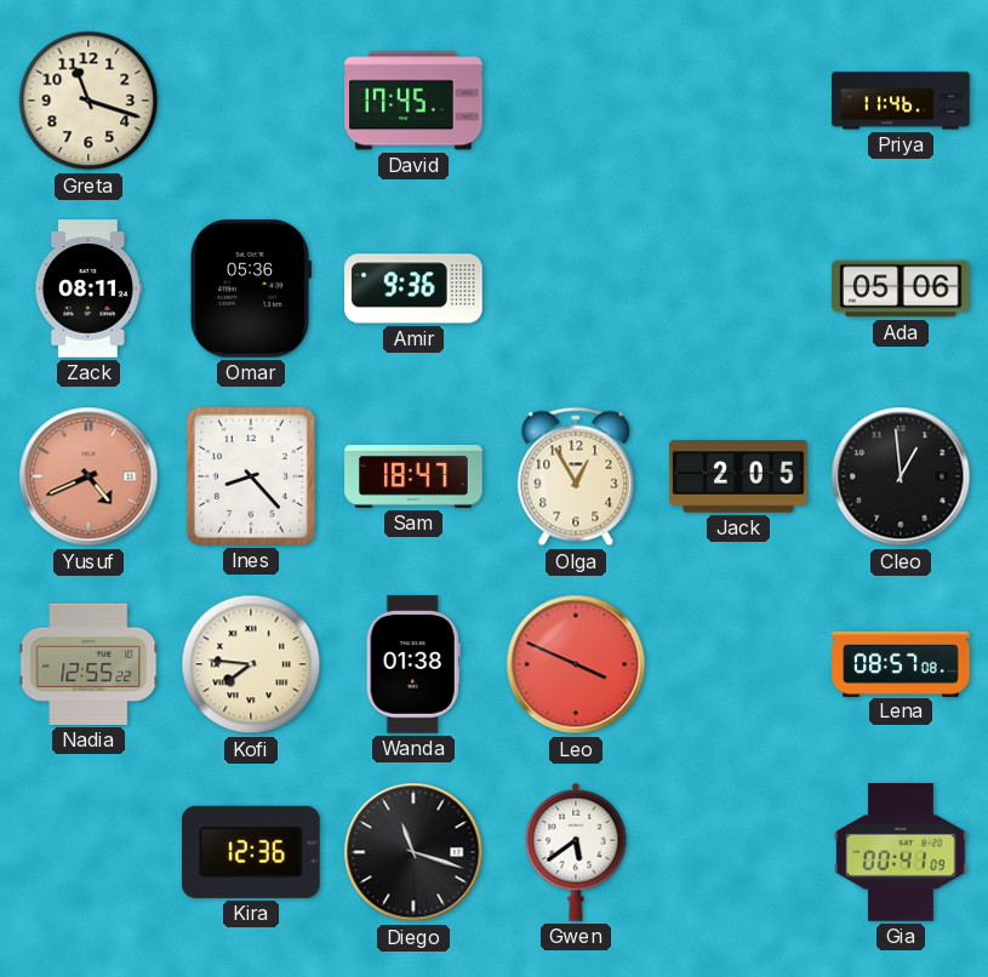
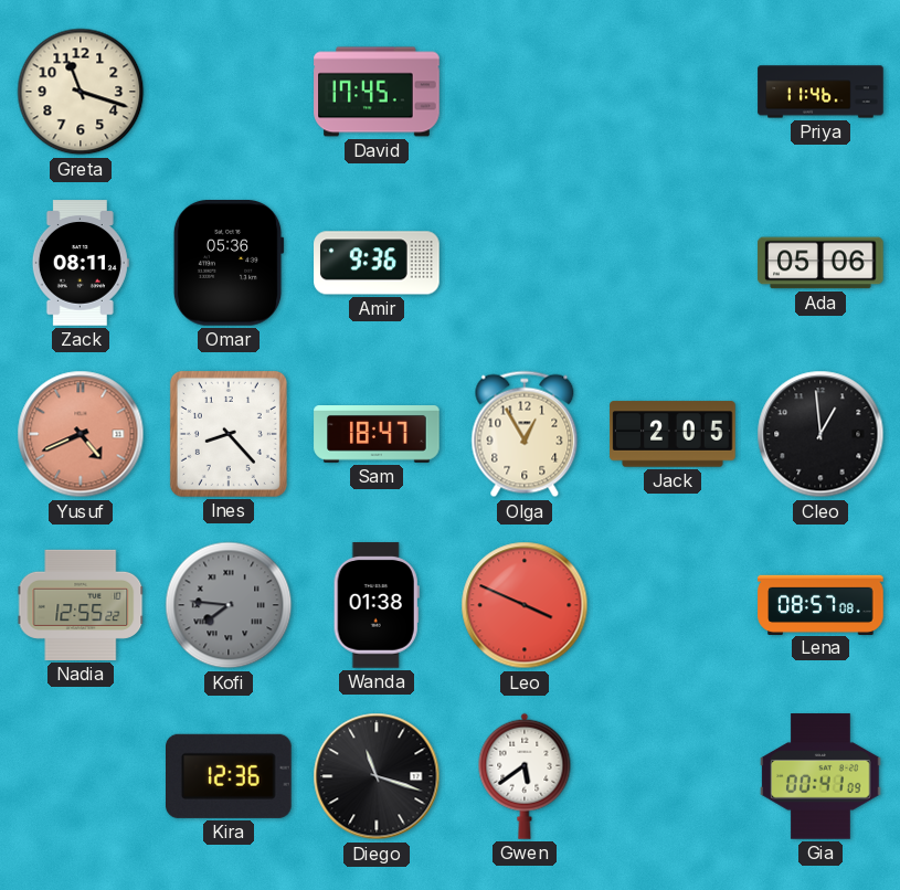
Kofi dial: cream -> grey
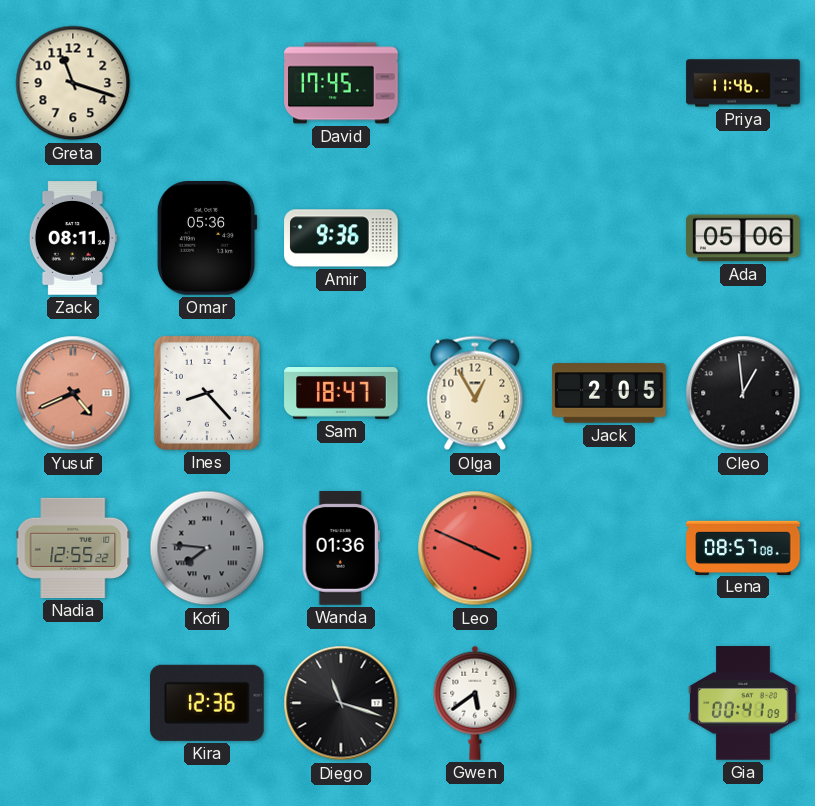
Wanda: 01:38 -> 01:36
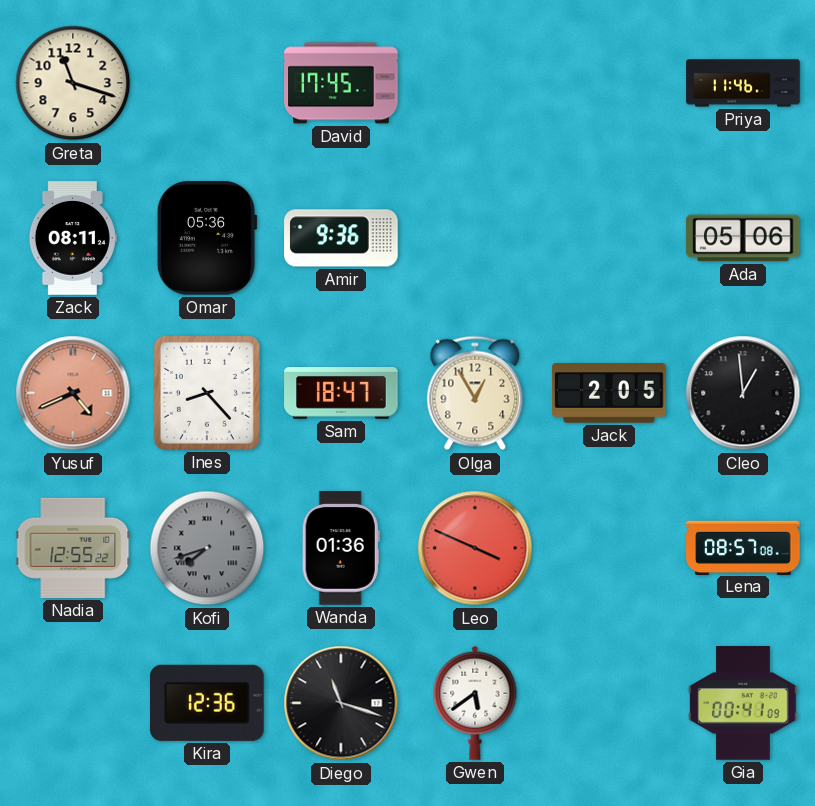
Kofi: 7:46 -> 7:42
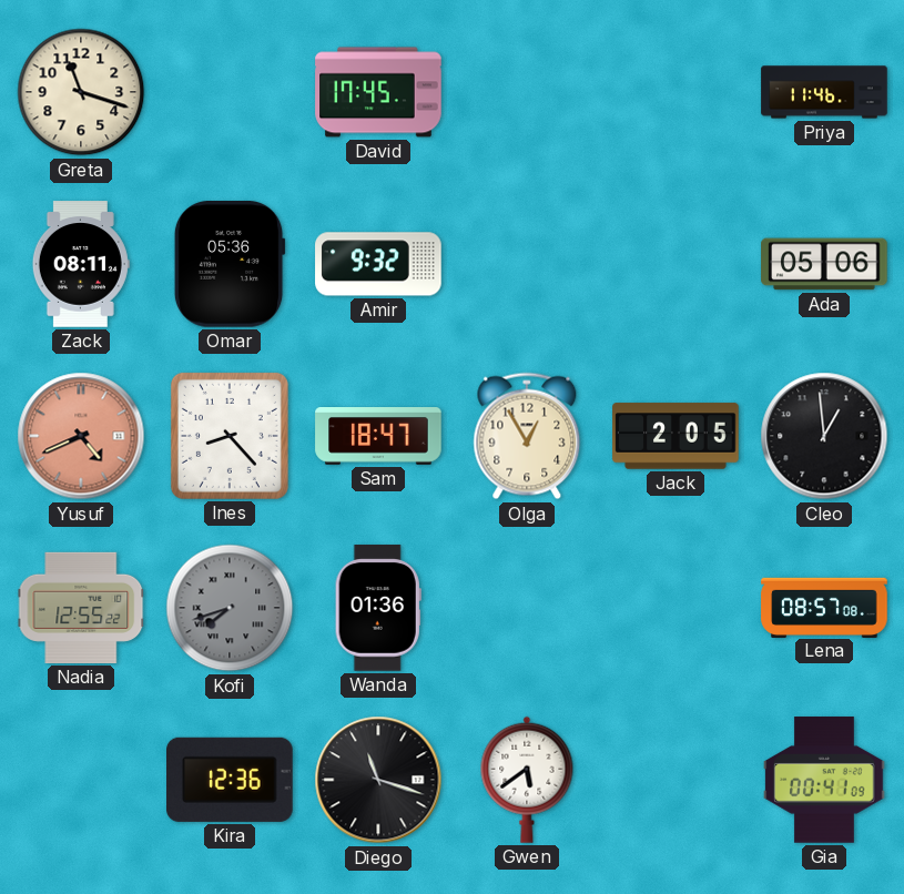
Amir: 9:36 -> 9:32
Leo: 3:49 -> none
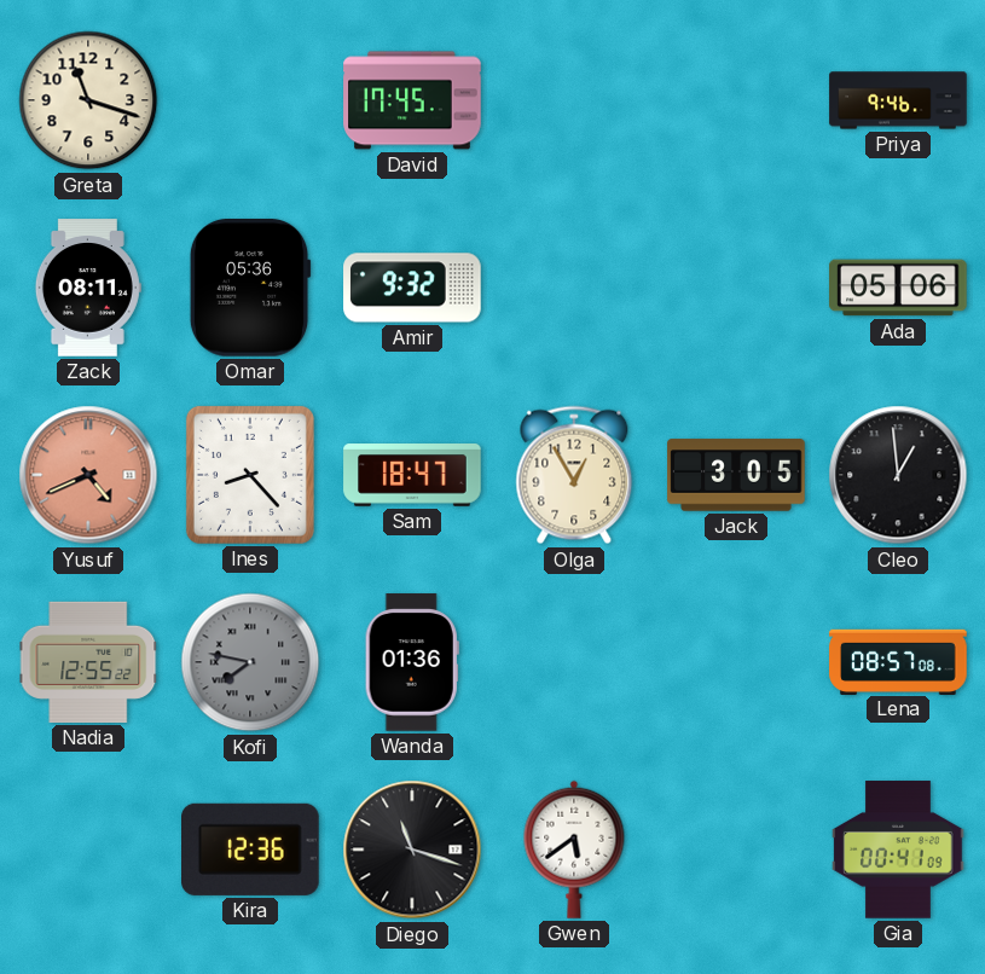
Priya: 11:46 -> 9:46
Jack: 2:05 -> 3:05
Kofi: 7:42 -> 7:47
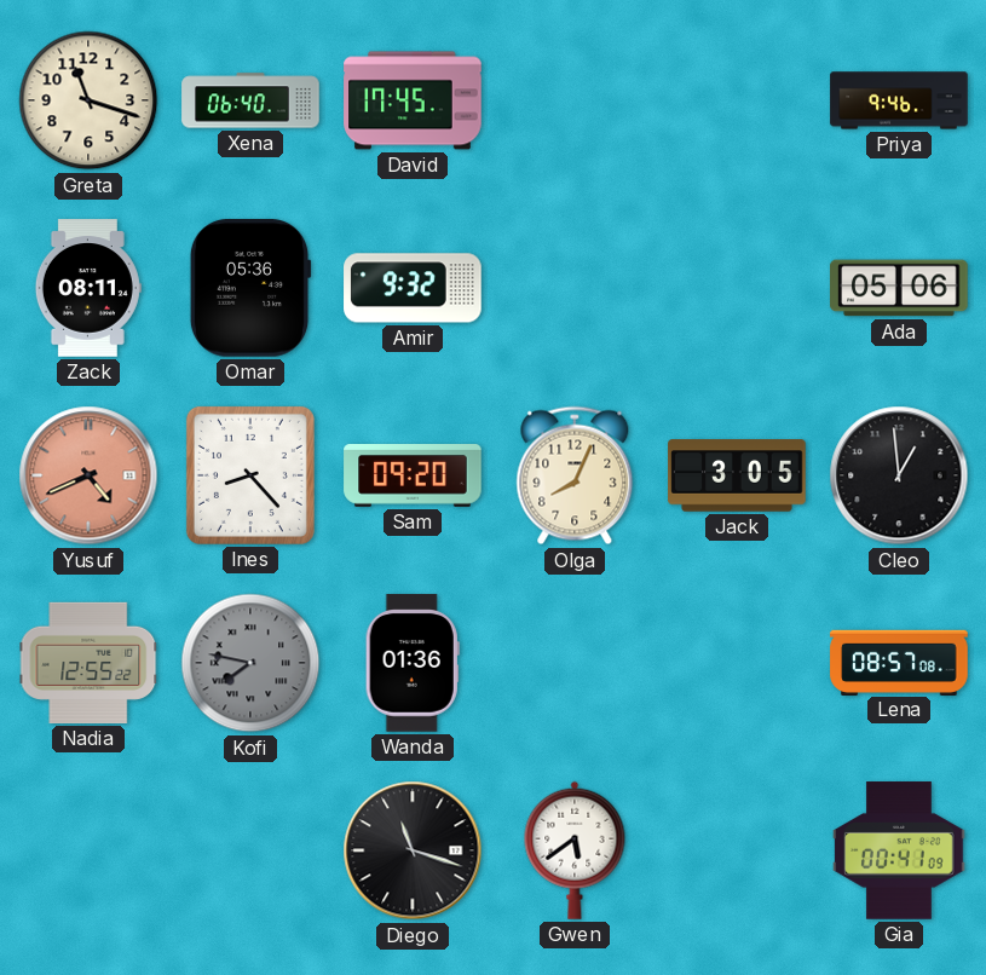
Xena: none -> 06:40
Sam: 18:47 -> 09:20
Olga: 12:55 -> 8:04
Kira: 12:36 -> none
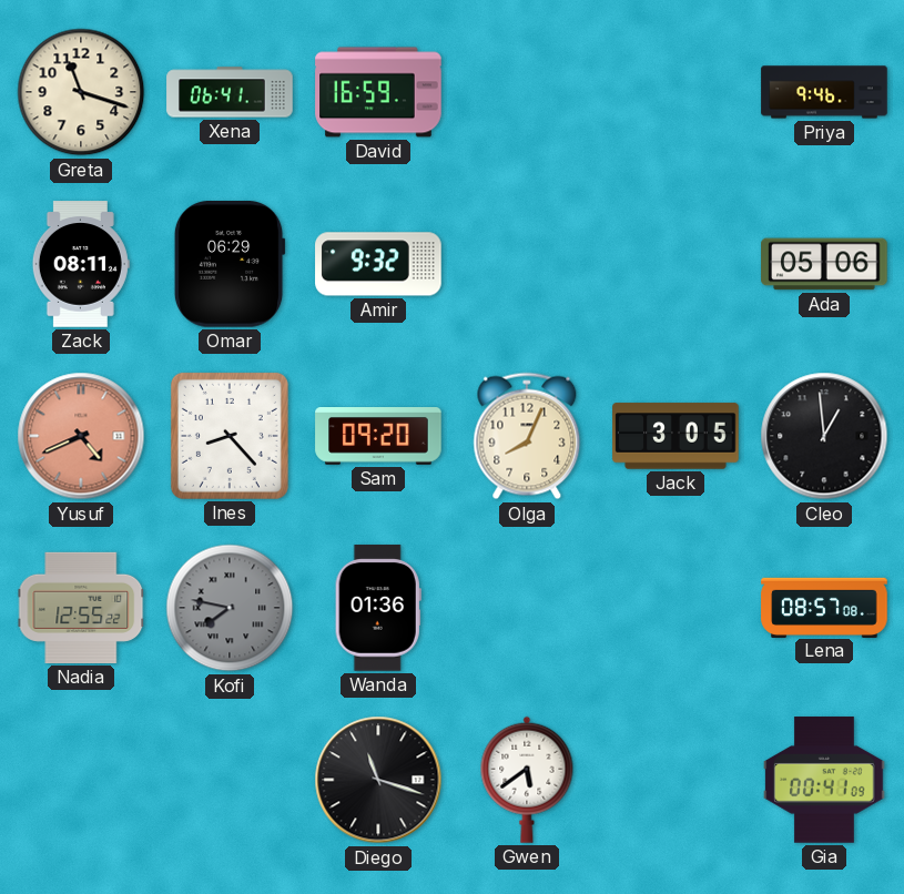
Xena: 06:40 -> 06:41
David: 17:45 -> 16:59
Omar: 05:36 -> 06:29
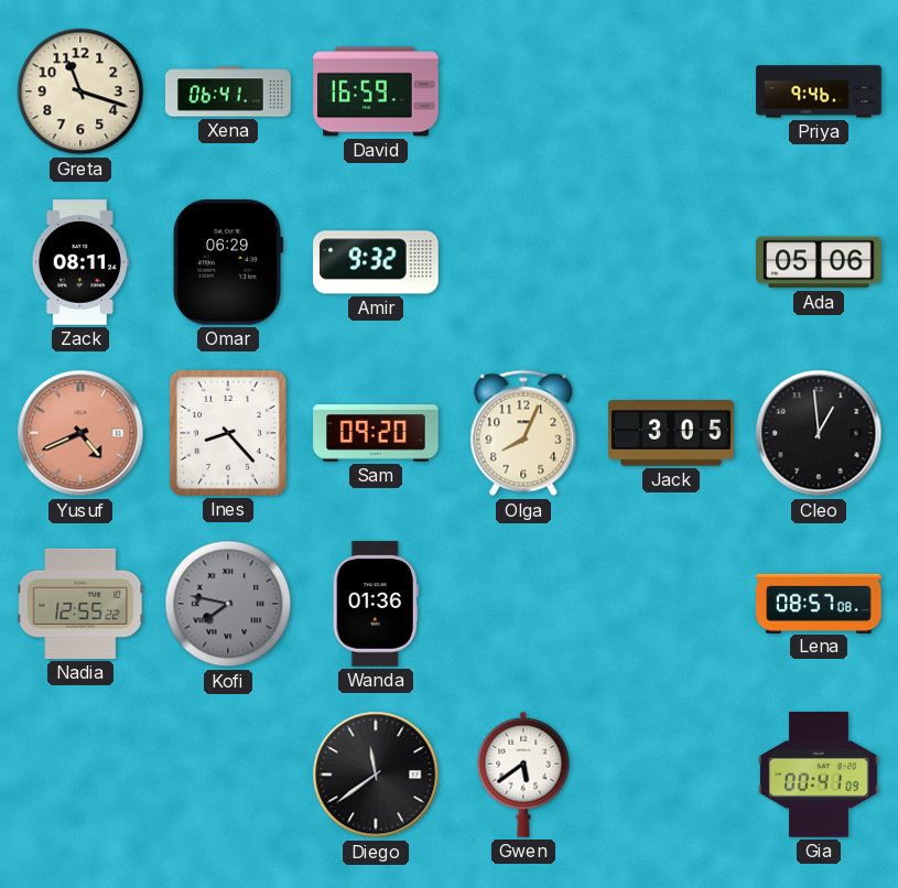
Diego: 11:18 -> 11:39
